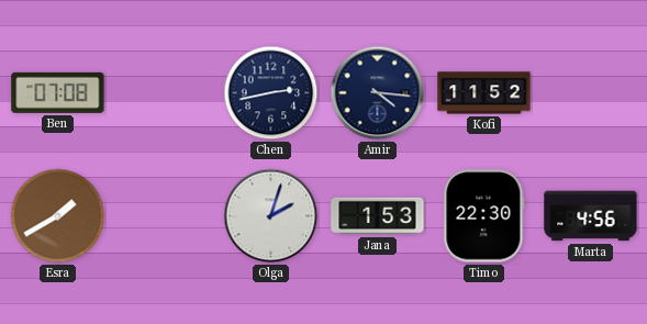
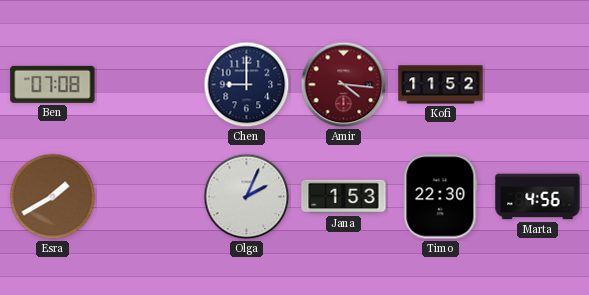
Chen: 2:43 -> 9:00
Amir dial: navy -> burgundy
Olga: 2:03 -> 2:04
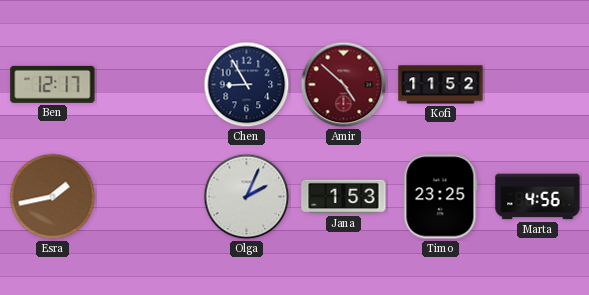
Ben: 07:08 -> 12:17
Chen: 9:00 -> 8:55
Amir: 4:16 -> 4:52
Esra: 1:40 -> 1:43
Timo: 22:30 -> 23:25
